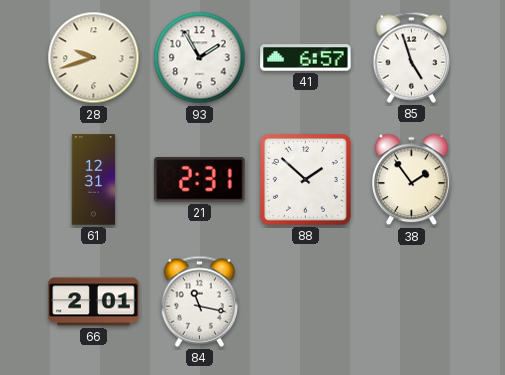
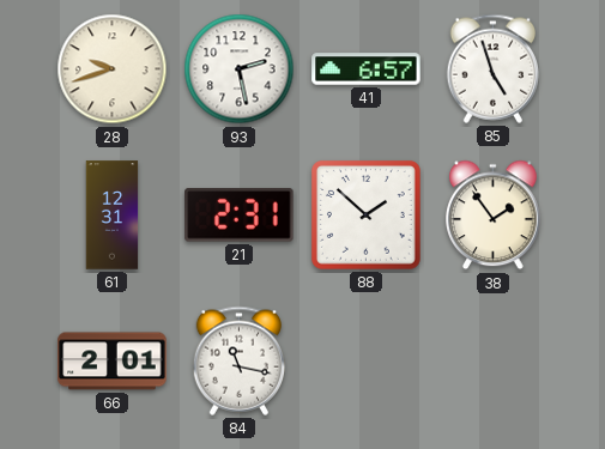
93: 1:55 -> 2:28
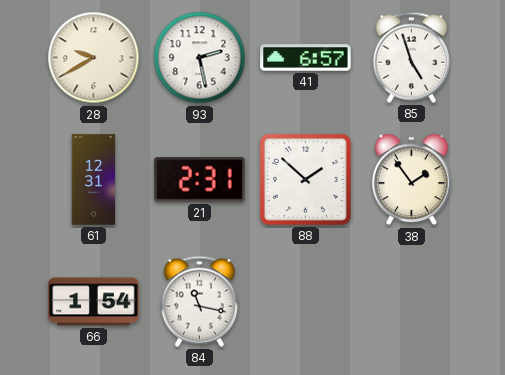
28: 9:42 -> 9:40
66: 2:01 -> 1:54
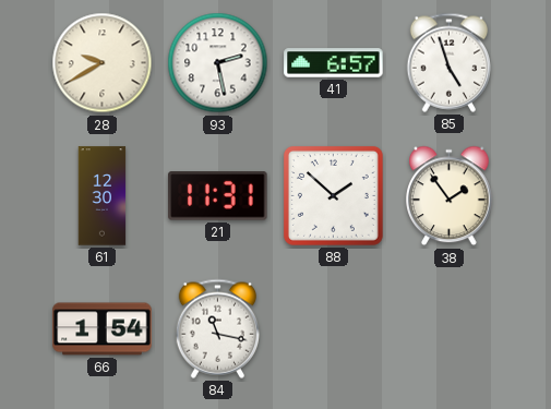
61: 12:31 -> 12:30
21: 2:31 -> 11:31
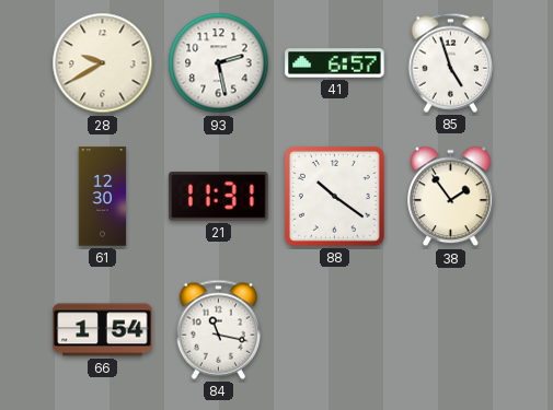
88: 1:52 -> 10:21
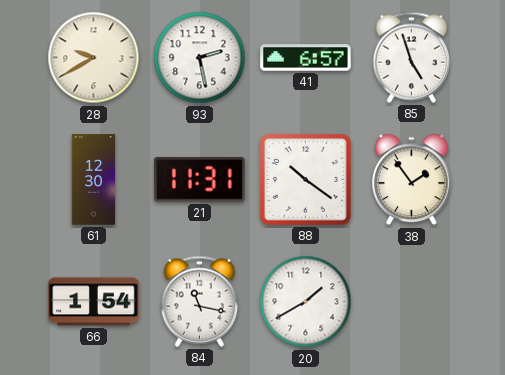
20: none -> 1:40
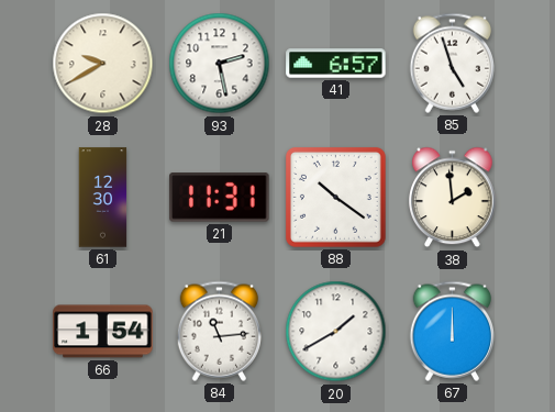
38: 1:54 -> 1:59
84: 11:17 -> 11:14
67: none -> 12:00
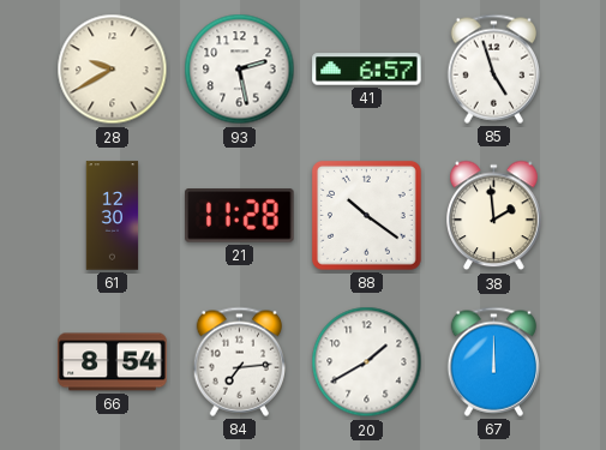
21: 11:31 -> 11:28
66: 1:54 -> 8:54
84: 11:14 -> 7:14
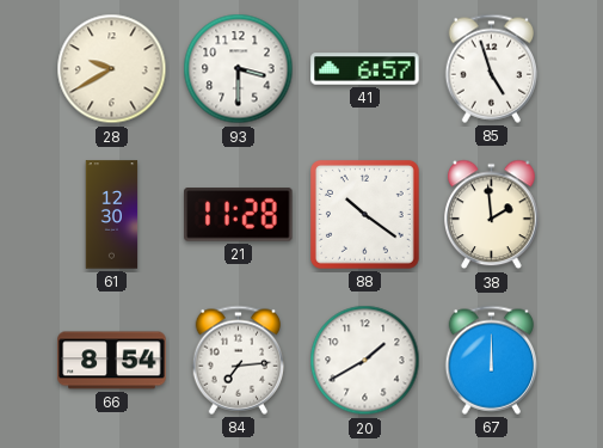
93: 2:28 -> 3:30
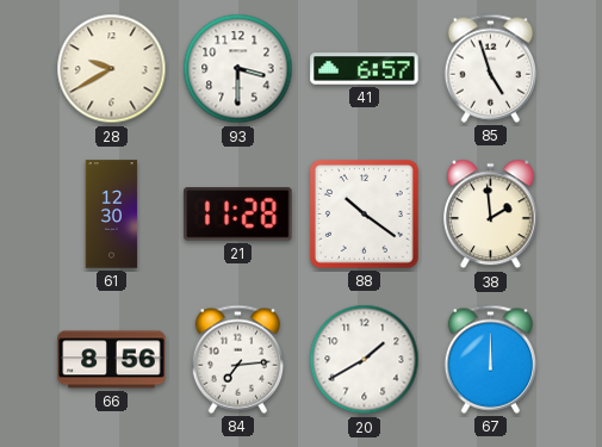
66: 8:54 -> 8:56
